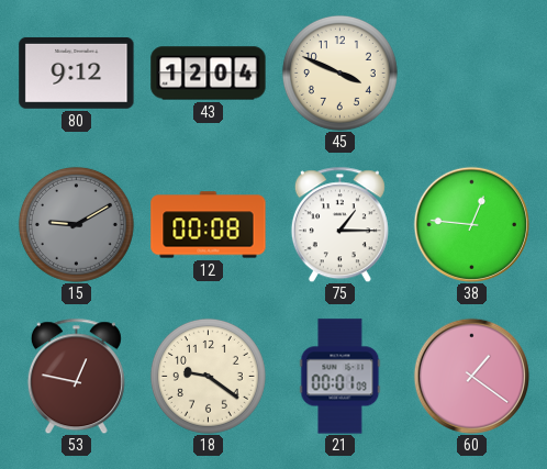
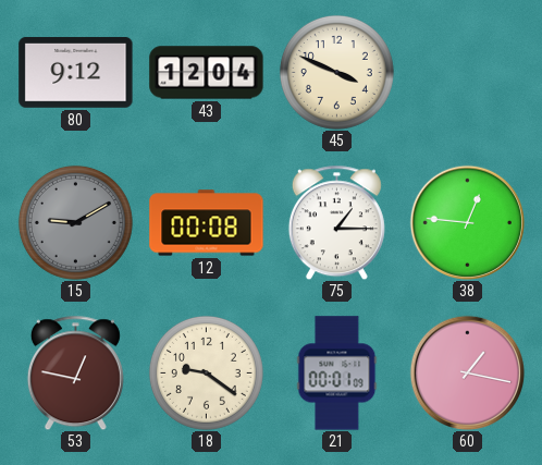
60: 1:21 -> 1:17
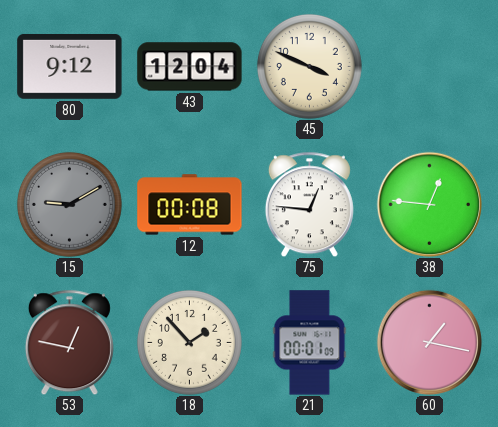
75: 1:15 -> 12:46
18: 9:21 -> 1:53
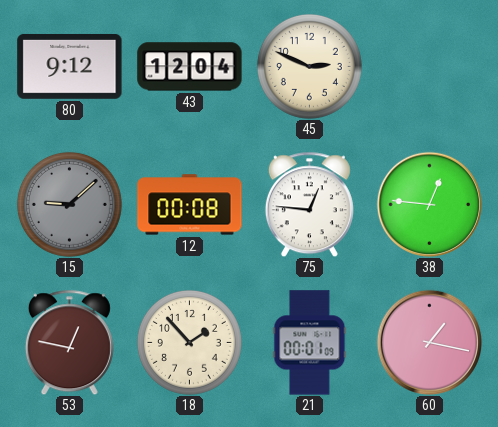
45: 3:49 -> 2:49
15: 9:10 -> 9:08
